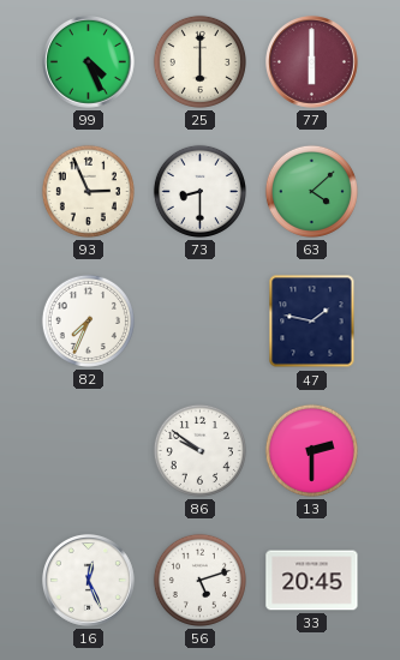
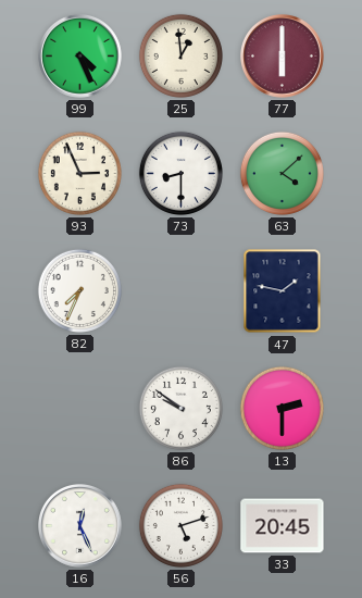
25: 6:00 -> 12:59
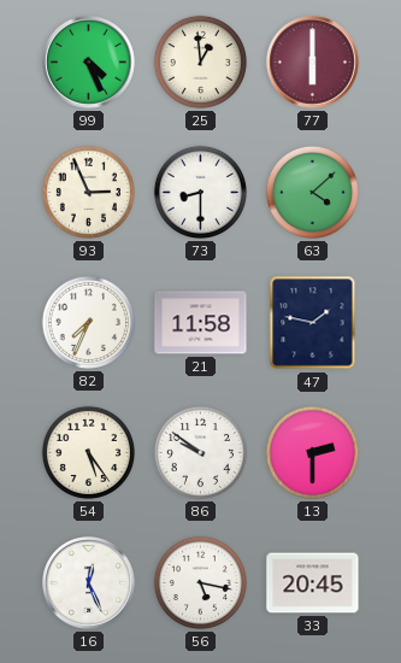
21: none -> 11:58
54: none -> 5:24
56: 5:12 -> 5:17
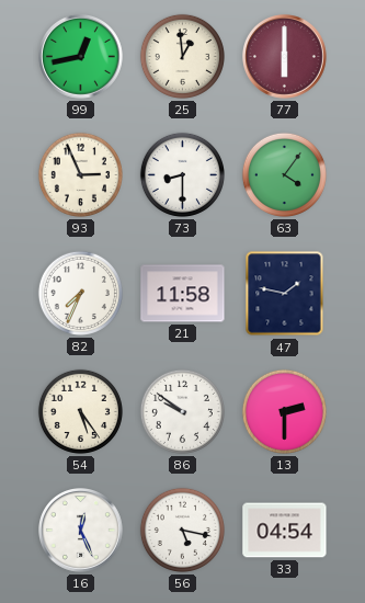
99: 4:26 -> 12:43
63: 4:08 -> 4:06
33: 20:45 -> 04:54
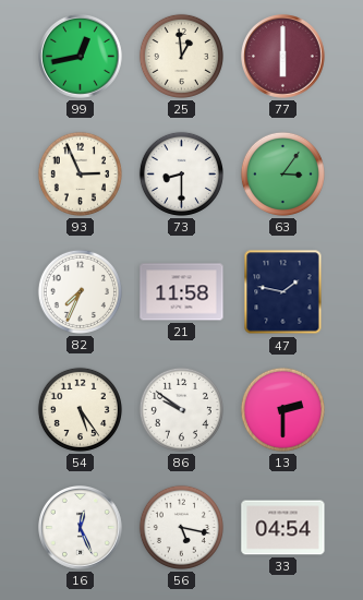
63: 4:06 -> 3:06
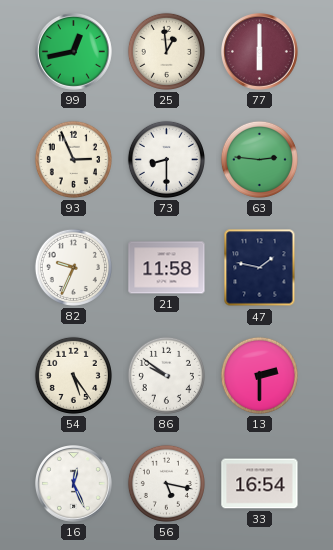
63: 3:06 -> 2:46
82: 7:34 -> 9:34
33: 04:54 -> 16:54
